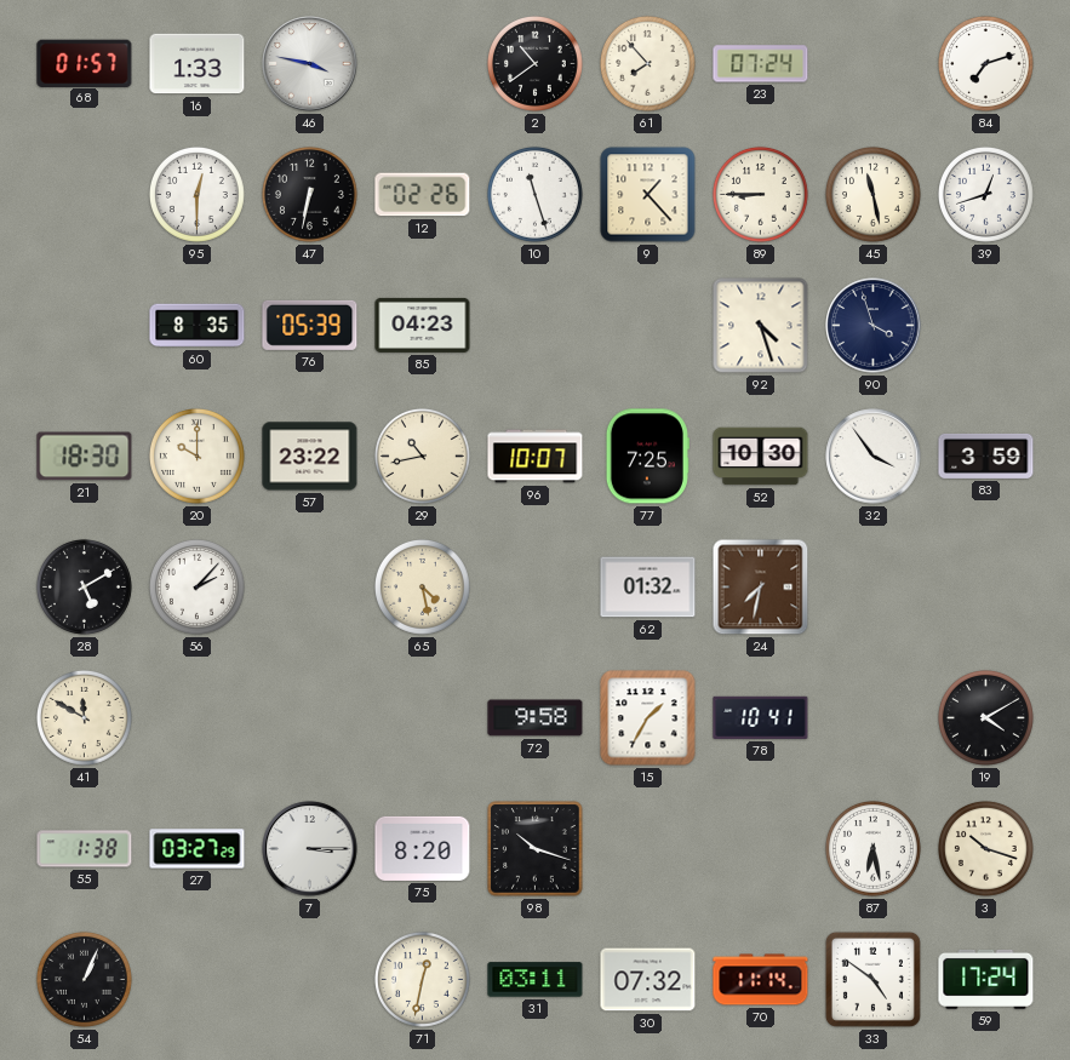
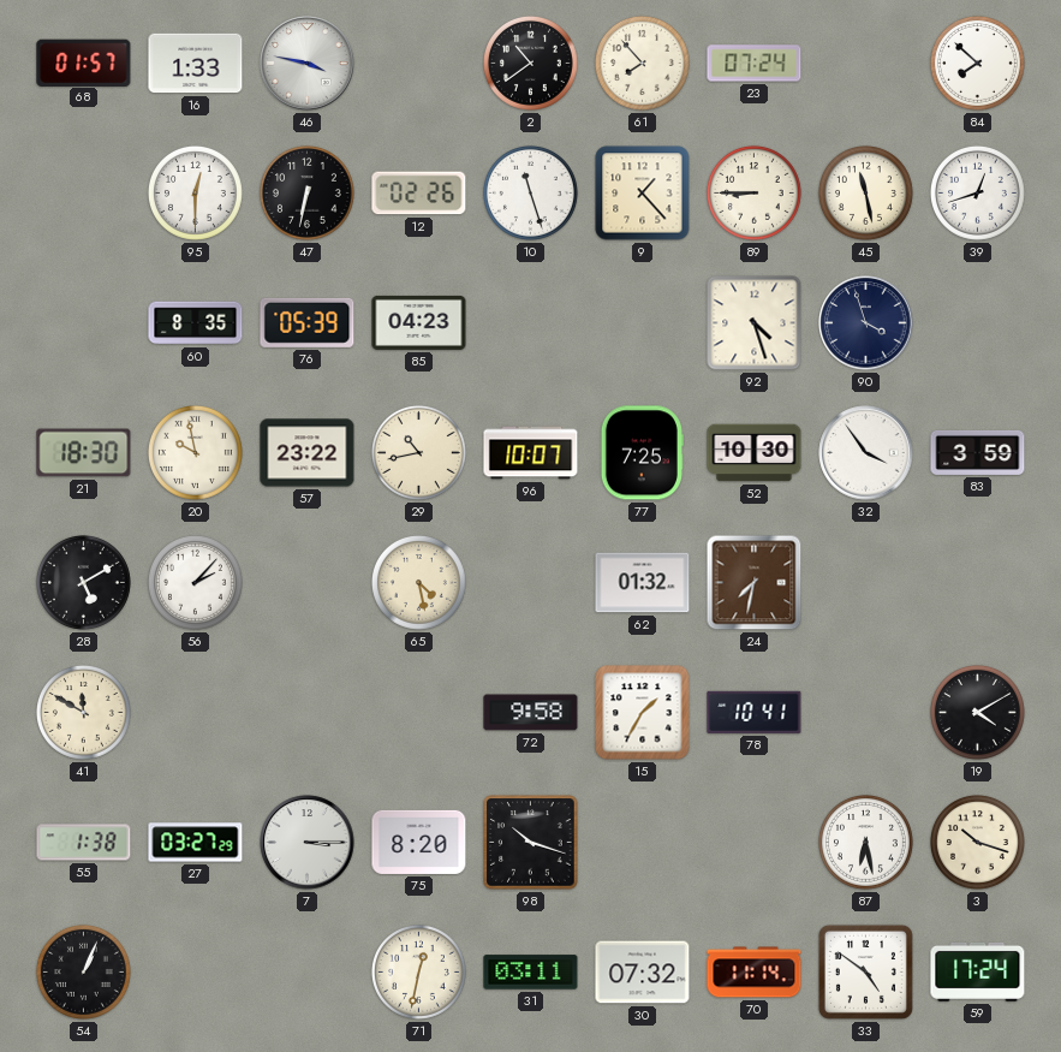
84: 7:12 -> 7:52
20: 10:00 -> 9:58
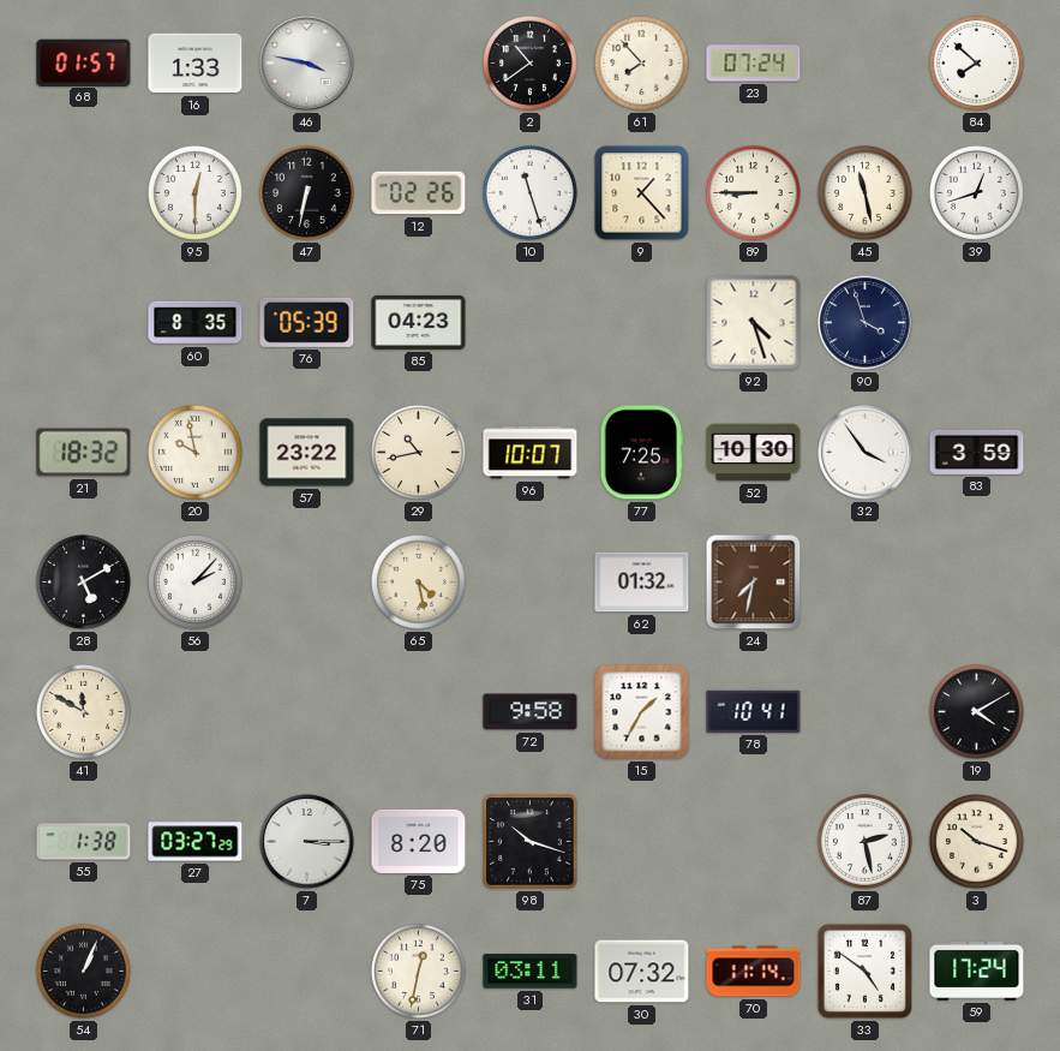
21: 18:30 -> 18:32
87: 6:28 -> 2:28
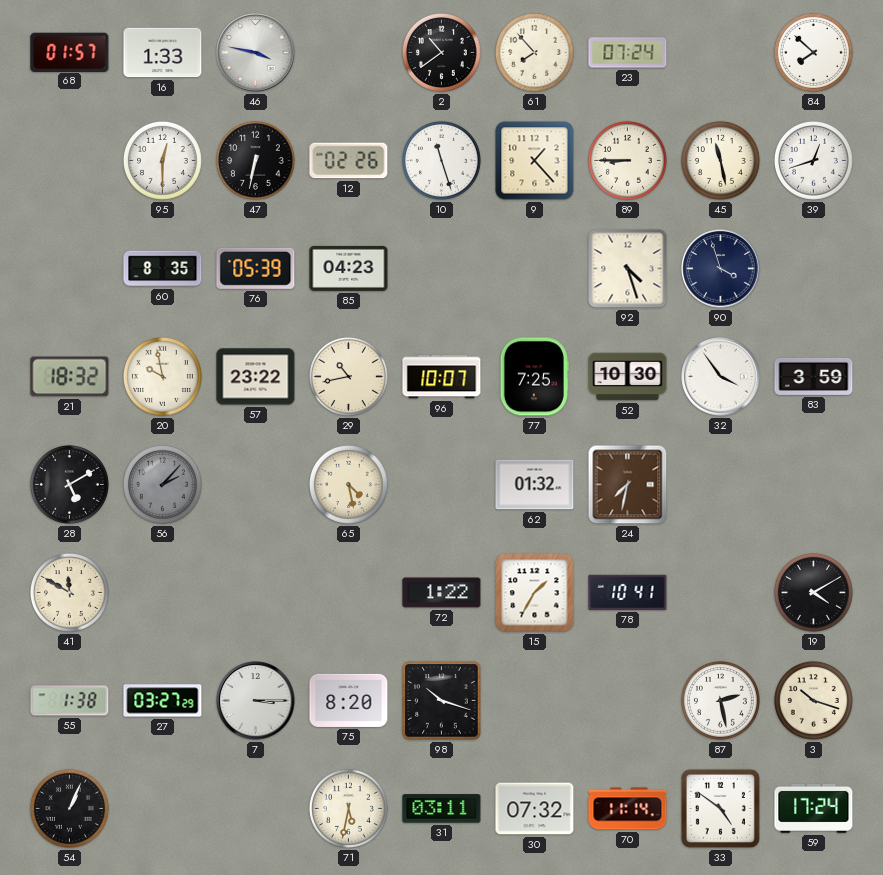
56 dial: white -> grey
72: 9:58 -> 1:22
71: 12:32 -> 5:32
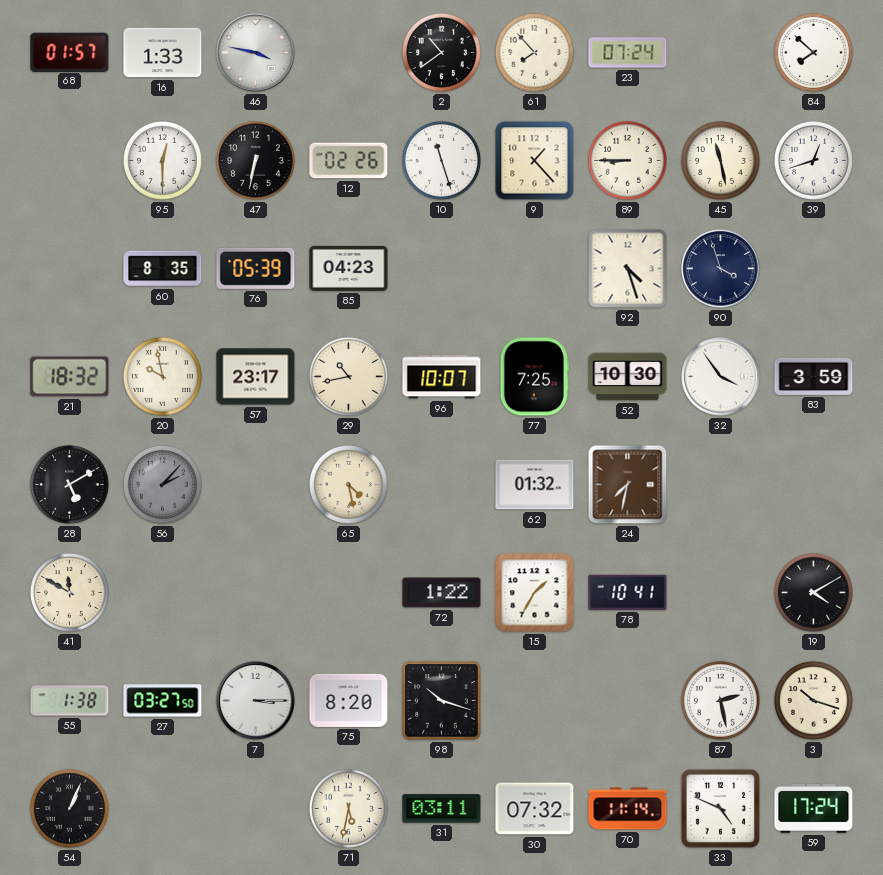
57: 23:22 -> 23:17
27: 03:27:29 -> 03:27:50
33: 4:51 -> 4:49
